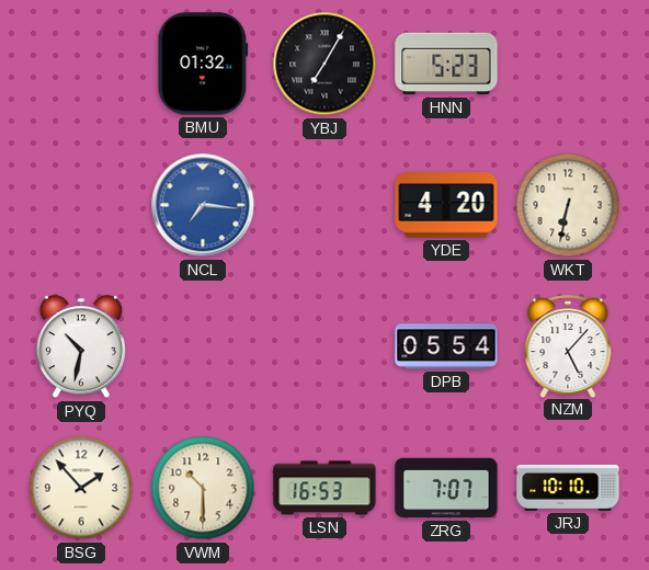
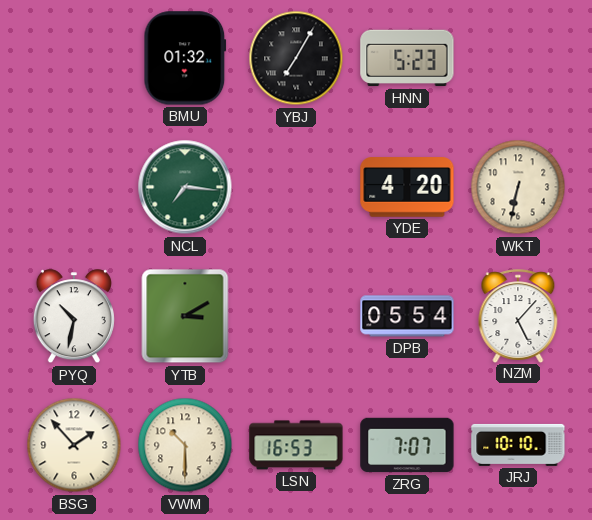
NCL dial: blue -> green
YTB: none -> 3:10
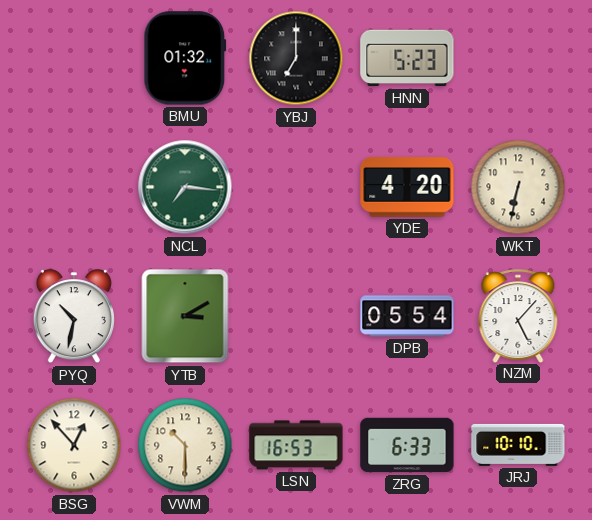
YBJ: 7:05 -> 7:00
BSG: 1:53 -> 12:53
ZRG: 7:07 -> 6:33
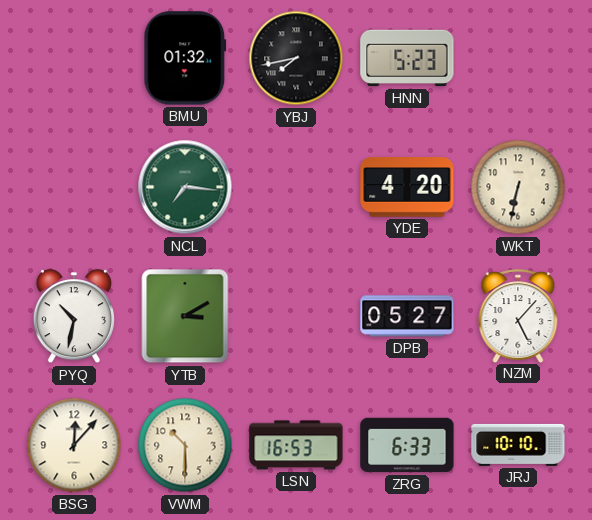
YBJ: 7:00 -> 7:43
DPB: 05:54 -> 05:27
BSG: 12:53 -> 12:07
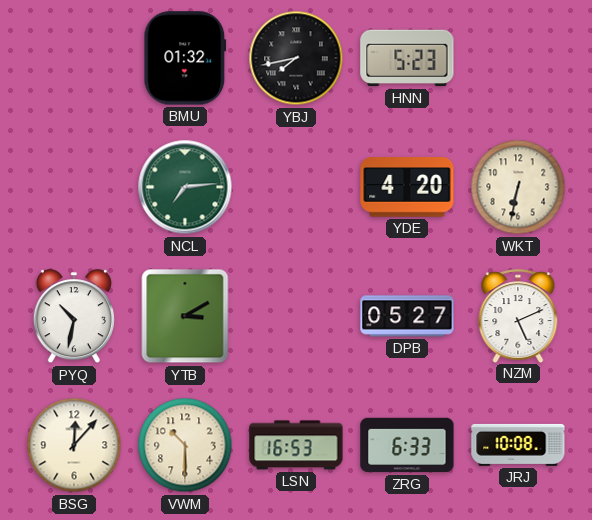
NCL: 7:16 -> 7:14
NZM: 5:07 -> 5:11
JRJ: 10:10 -> 10:08
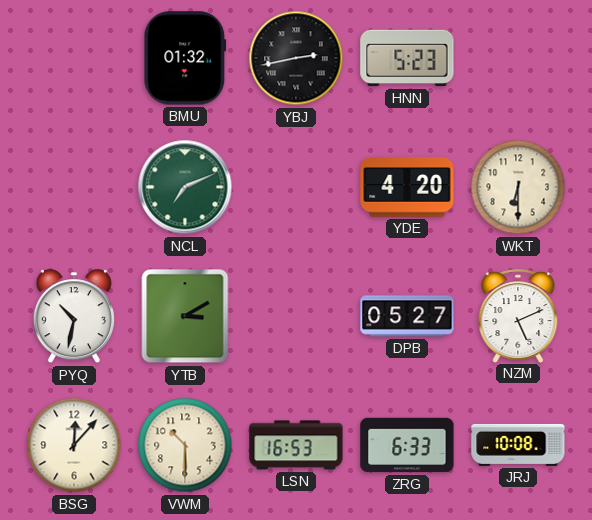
YBJ: 7:43 -> 2:43
NCL: 7:14 -> 7:11
WKT: 6:32 -> 6:30
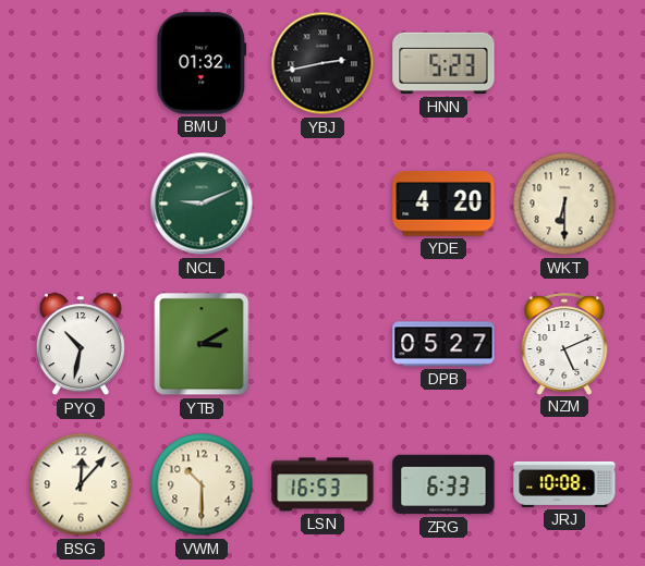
NCL: 7:11 -> 9:11
